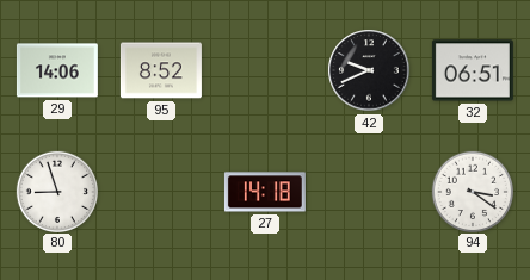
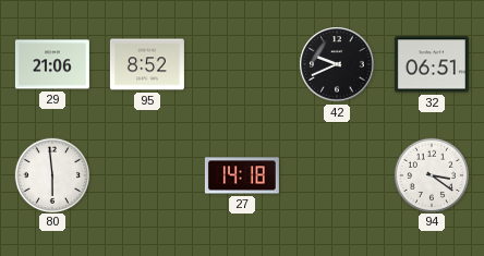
29: 14:06 -> 21:06
80: 8:57 -> 5:59
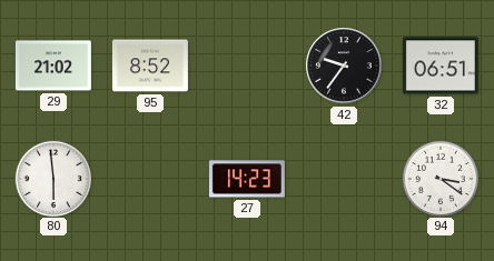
29: 21:06 -> 21:02
42: 9:41 -> 9:36
27: 14:18 -> 14:23
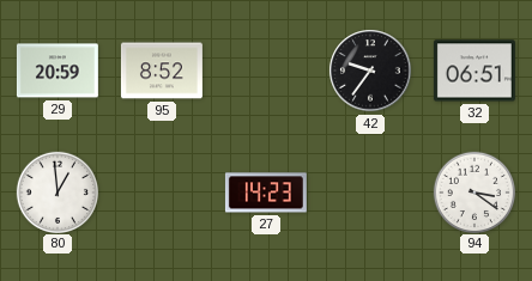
29: 21:02 -> 20:59
80: 5:59 -> 12:59
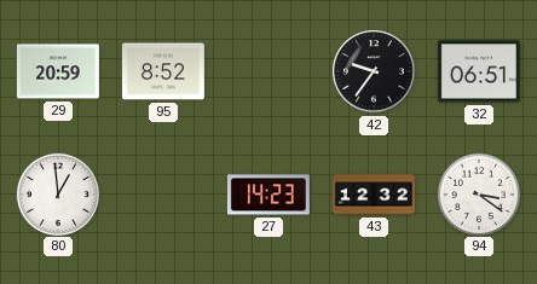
43: none -> 12:32
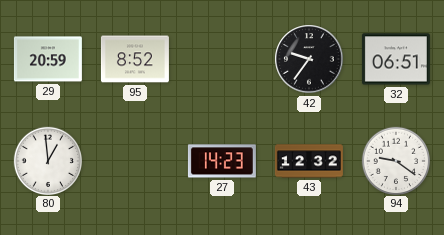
94: 3:21 -> 9:21
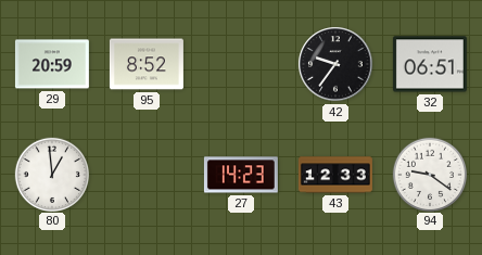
43: 12:32 -> 12:33
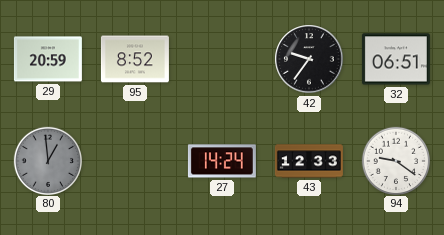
80 dial: white -> grey
27: 14:23 -> 14:24
